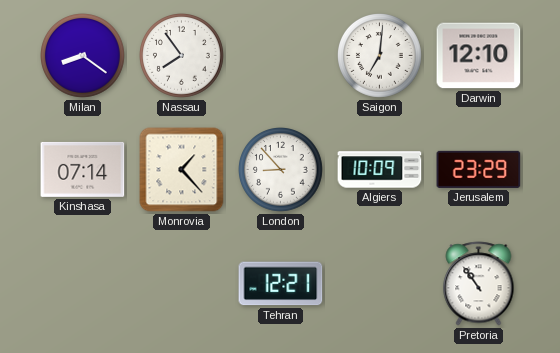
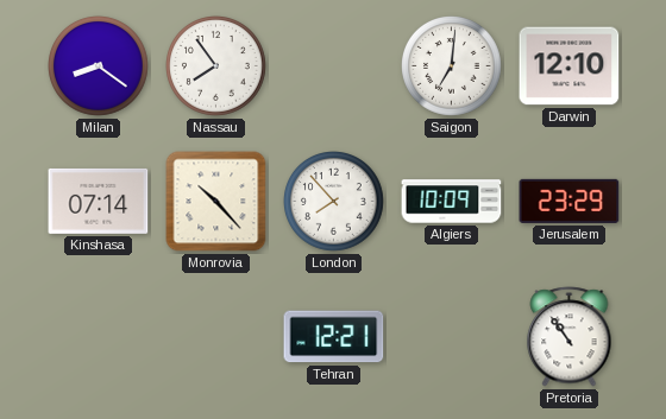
Monrovia: 1:23 -> 10:23
London: 8:53 -> 7:53
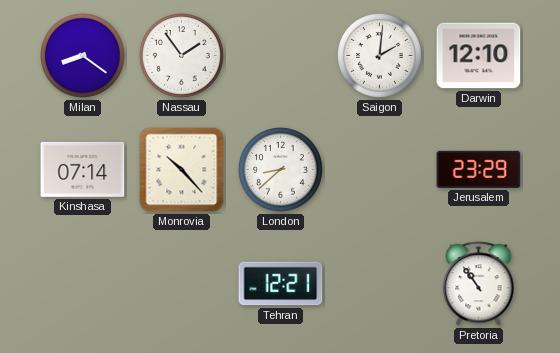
Nassau: 7:54 -> 1:54
Saigon: 7:01 -> 2:01
London: 7:53 -> 8:38
Algiers: 10:09 -> none
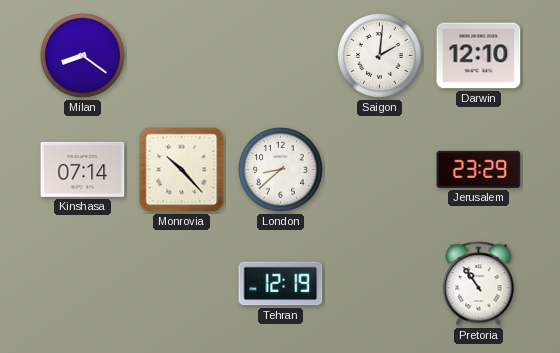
Nassau: 1:54 -> none
Tehran: 12:21 -> 12:19
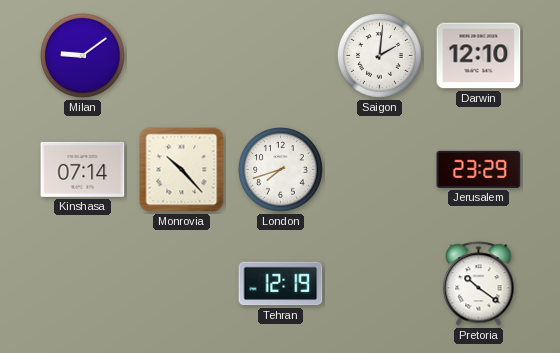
Milan: 8:21 -> 9:09
London: 8:38 -> 7:42
Pretoria: 10:54 -> 10:21
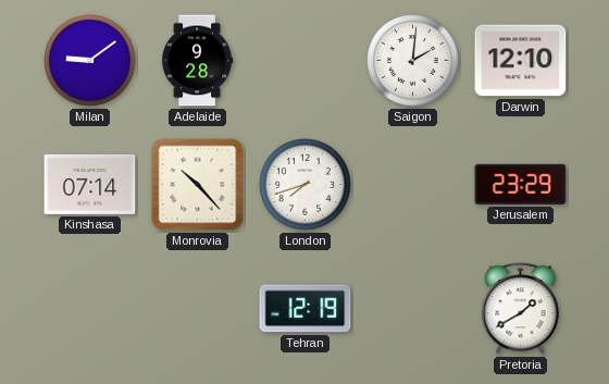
Adelaide: none -> 9:28
Pretoria: 10:21 -> 1:40
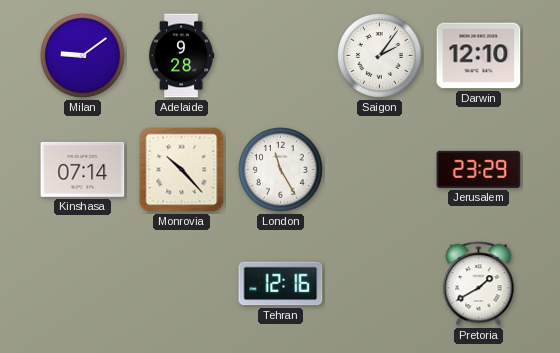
Saigon: 2:01 -> 2:06
London: 7:42 -> 11:25
Tehran: 12:19 -> 12:16
